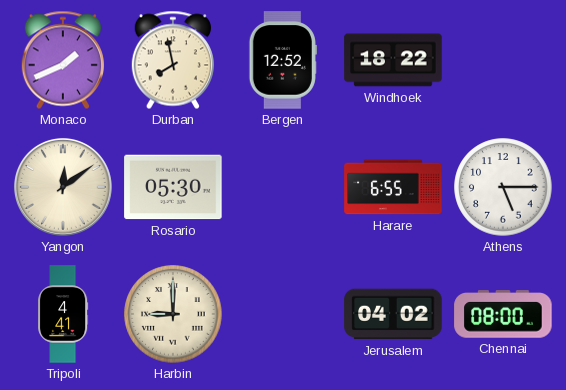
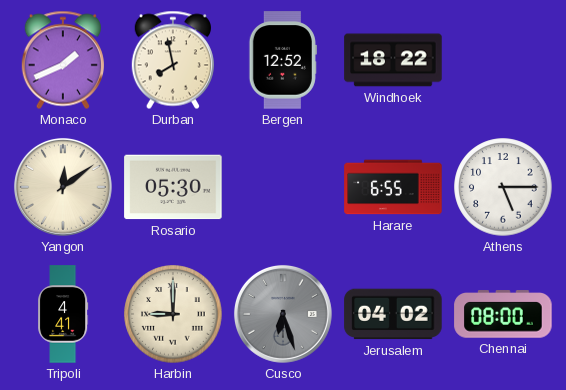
Cusco: none -> 6:27
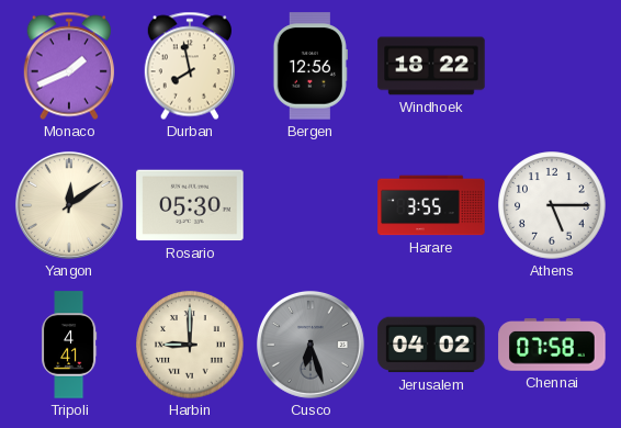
Bergen: 12:52 -> 12:56
Harare: 6:55 -> 3:55
Chennai: 08:00 -> 07:58
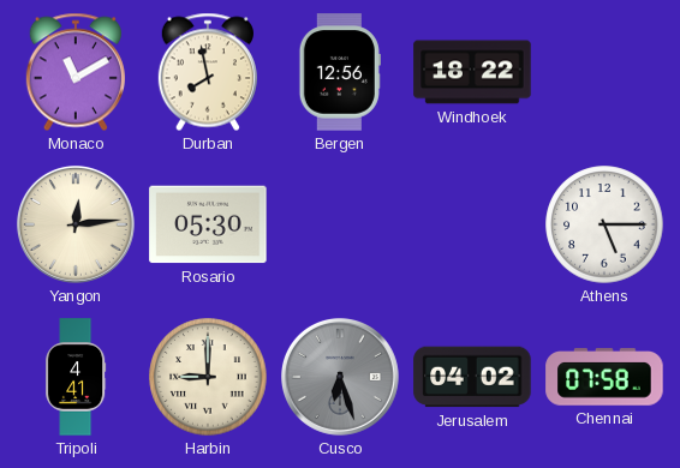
Monaco: 1:41 -> 11:10
Yangon: 12:09 -> 12:14
Harare: 3:55 -> none
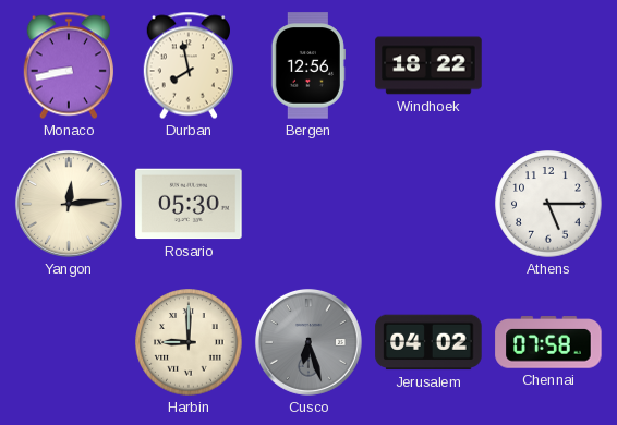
Monaco: 11:10 -> 8:43
Tripoli: 4:41 -> none
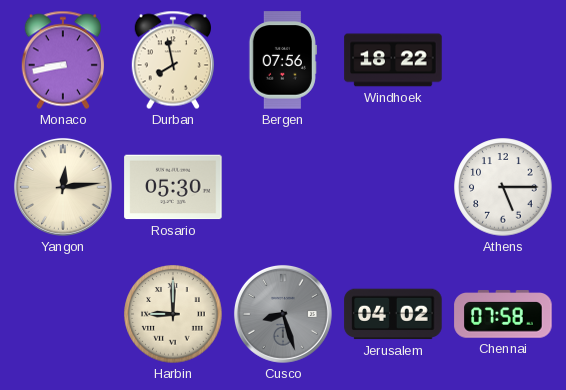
Bergen: 12:56 -> 07:56
Cusco: 6:27 -> 8:27
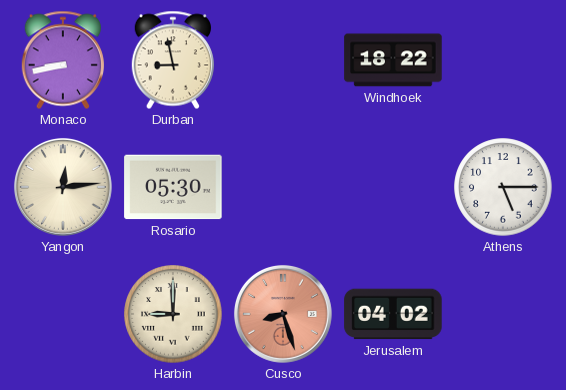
Durban: 7:58 -> 8:58
Bergen: 07:56 -> none
Cusco dial: grey -> salmon
Chennai: 07:58 -> none
